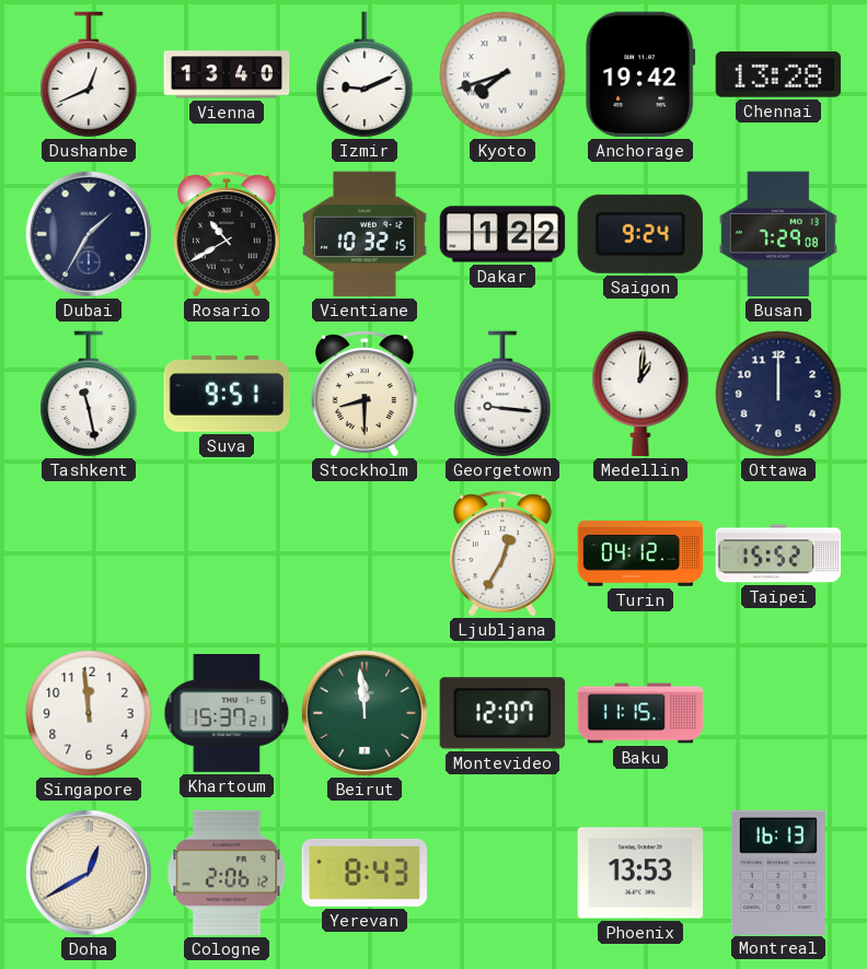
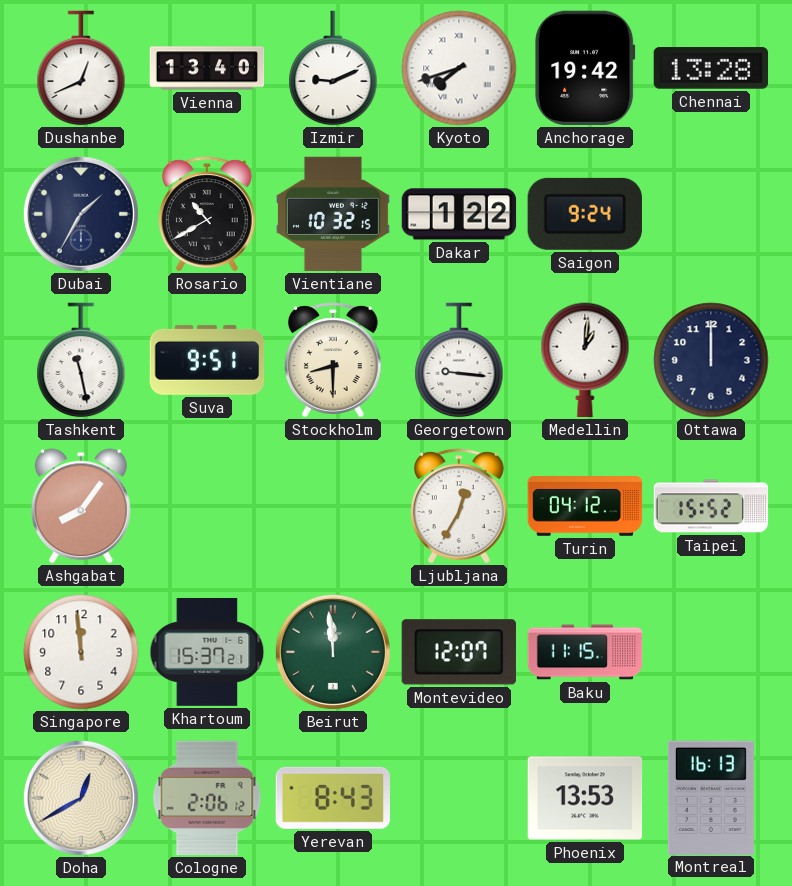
Busan: 7:29 -> none
Ashgabat: none -> 8:06
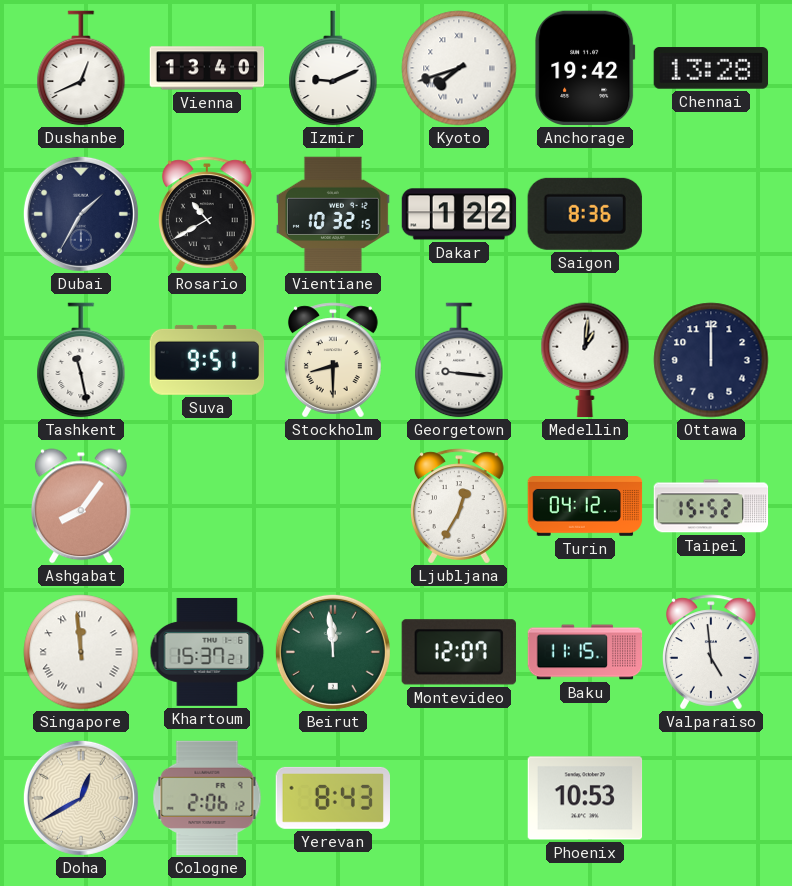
Saigon: 9:24 -> 8:36
Singapore numerals: Arabic -> Roman
Valparaiso: none -> 4:59
Phoenix: 13:53 -> 10:53
Montreal: 16:13 -> none
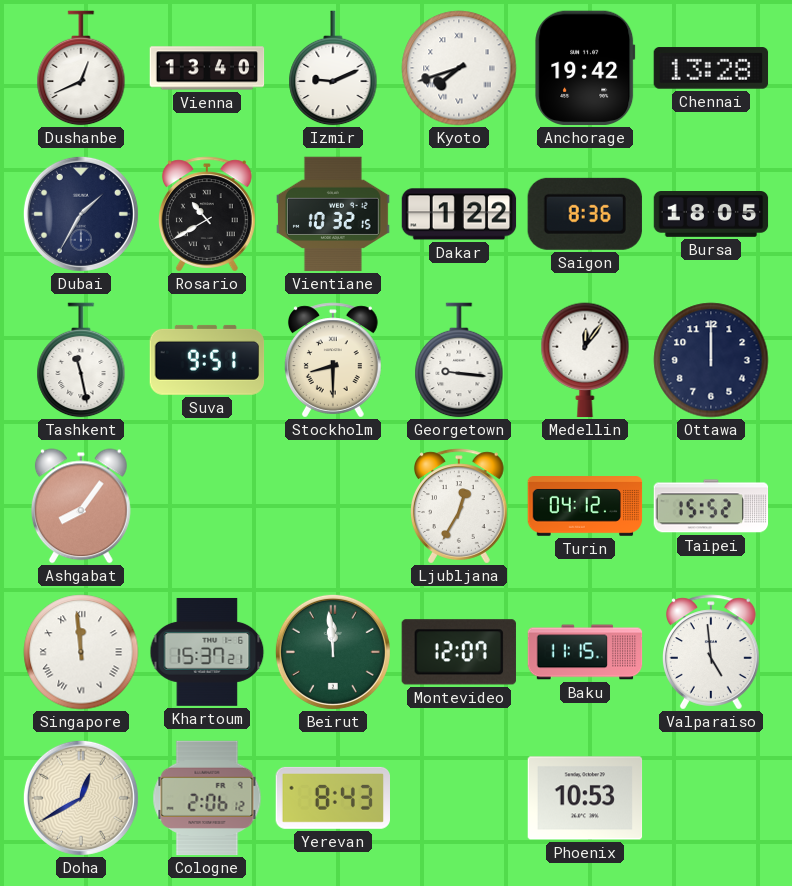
Bursa: none -> 18:05
Medellin: 1:01 -> 12:06
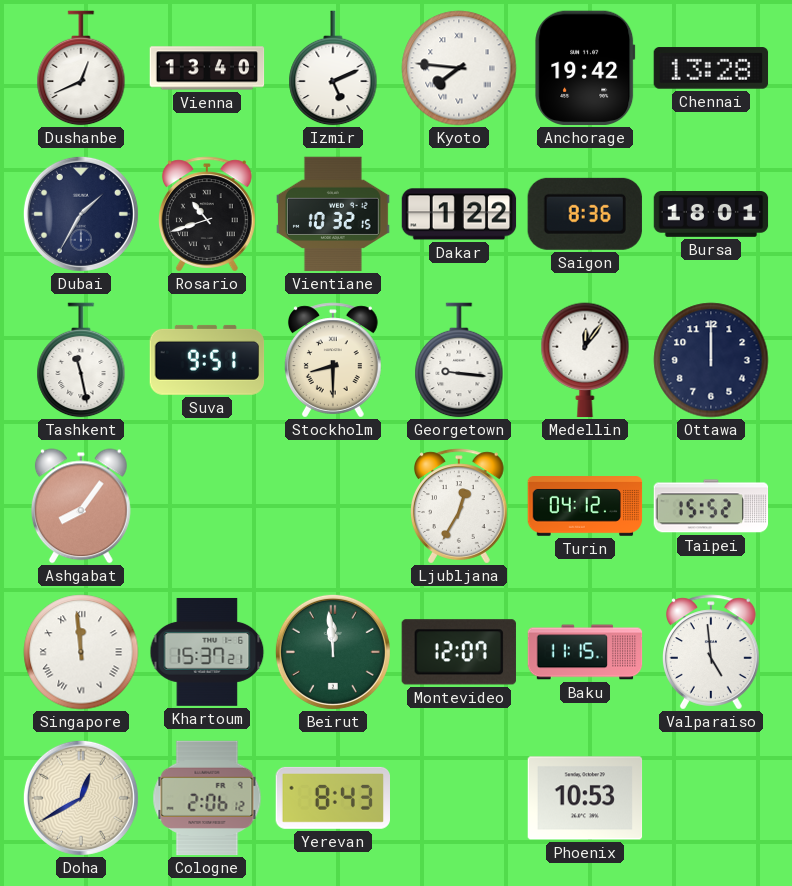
Izmir: 9:11 -> 5:11
Kyoto: 7:42 -> 7:46
Rosario: 10:40 -> 10:42
Bursa: 18:05 -> 18:01
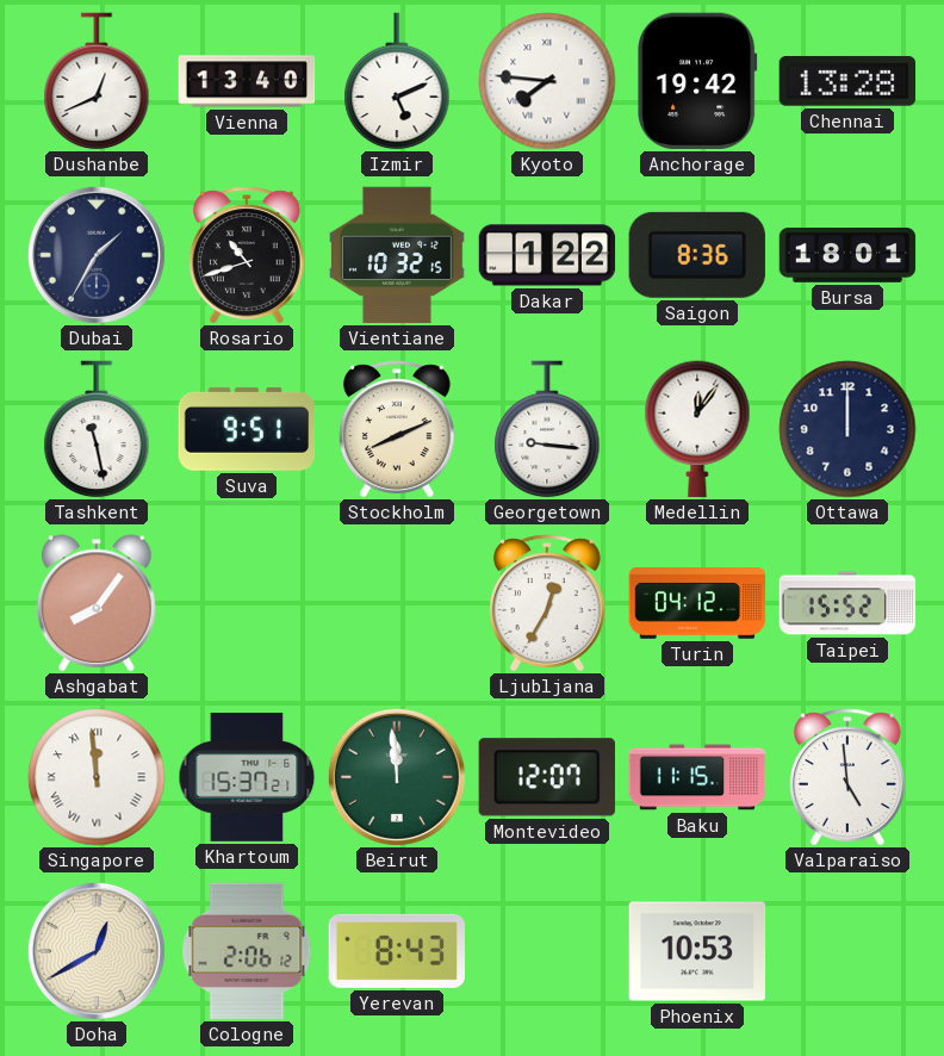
Stockholm: 8:30 -> 8:11
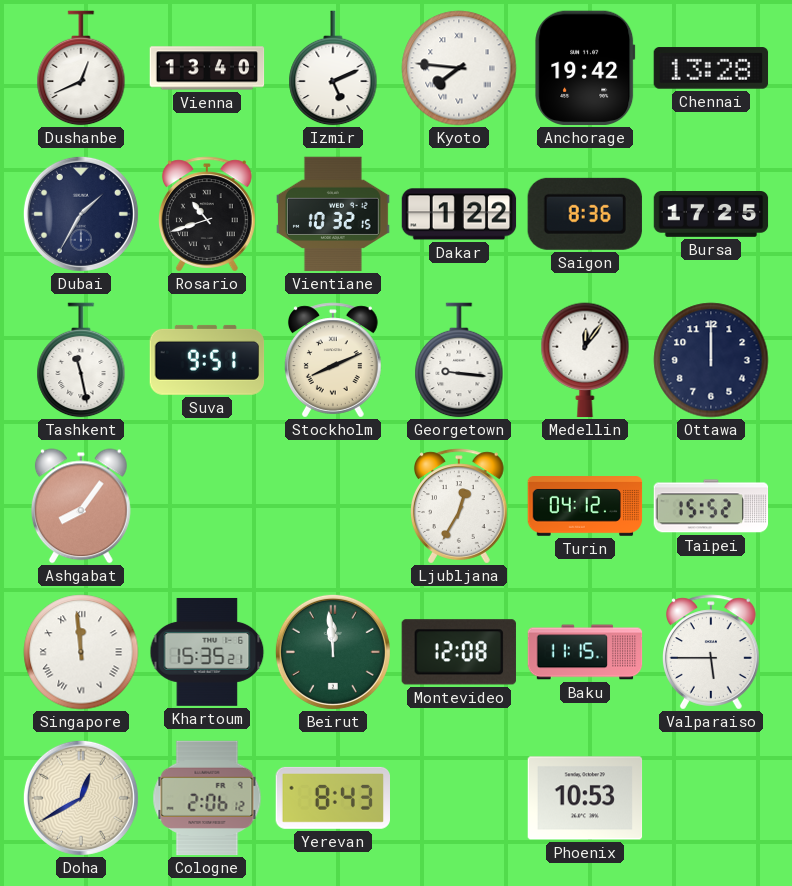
Bursa: 18:01 -> 17:25
Khartoum: 15:37 -> 15:35
Montevideo: 12:07 -> 12:08
Valparaiso: 4:59 -> 5:45
